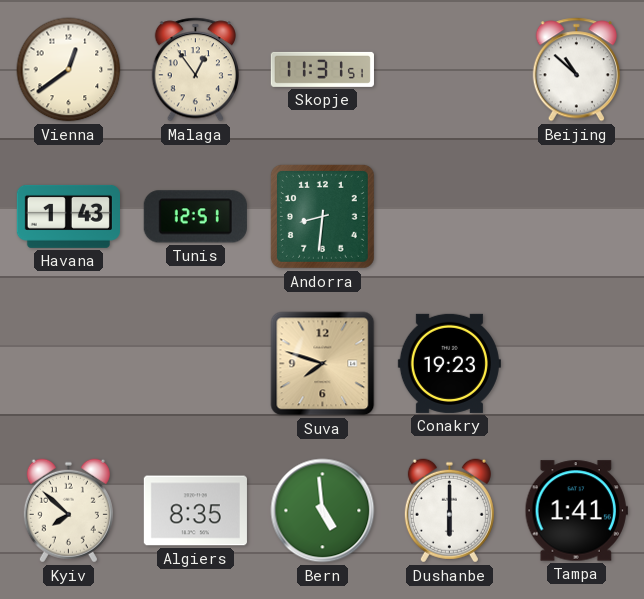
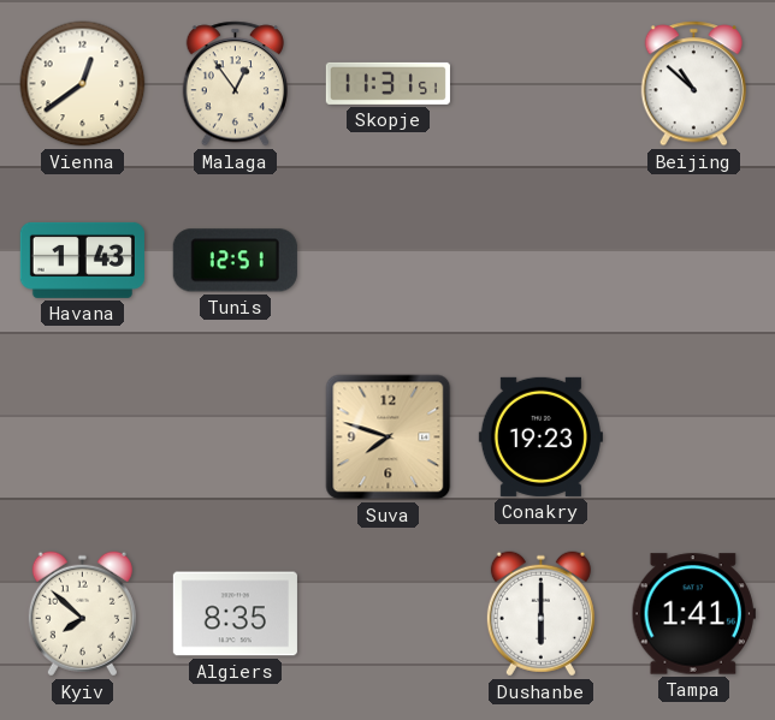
Andorra: 8:31 -> none
Bern: 4:59 -> none
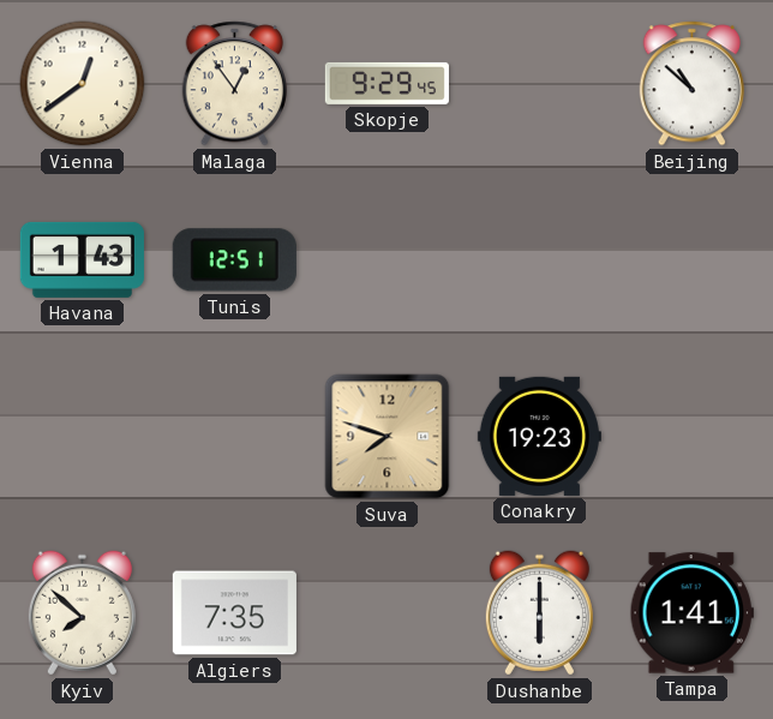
Skopje: 11:31 -> 9:29
Algiers: 8:35 -> 7:35
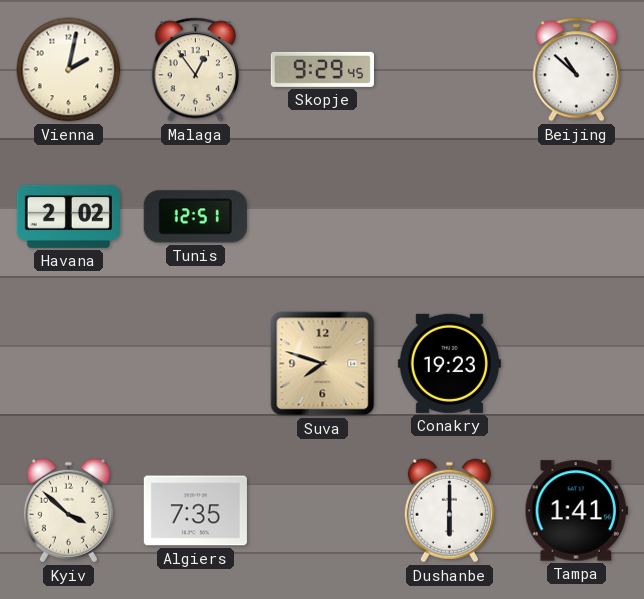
Vienna: 12:39 -> 2:02
Havana: 1:43 -> 2:02
Kyiv: 7:52 -> 3:52
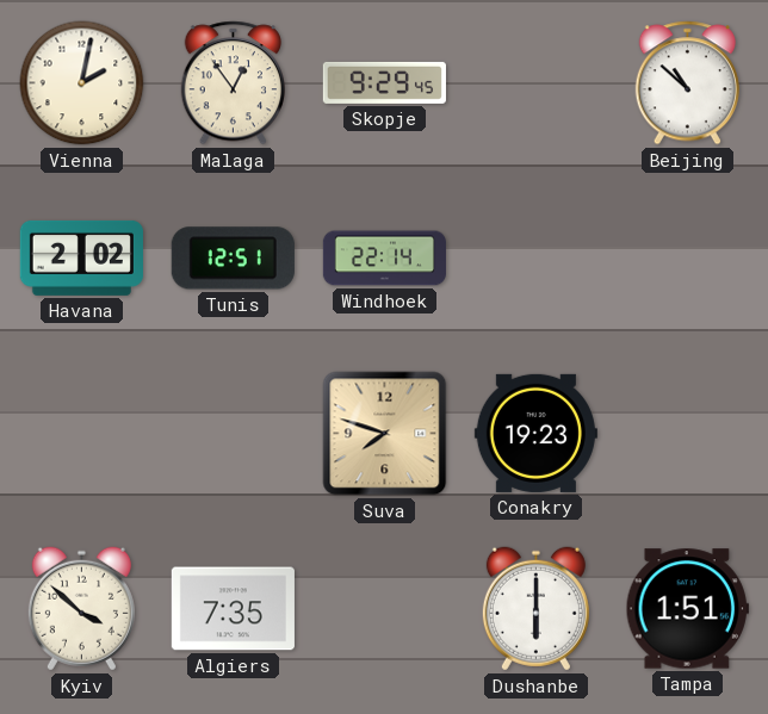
Windhoek: none -> 22:14
Tampa: 1:41 -> 1:51
